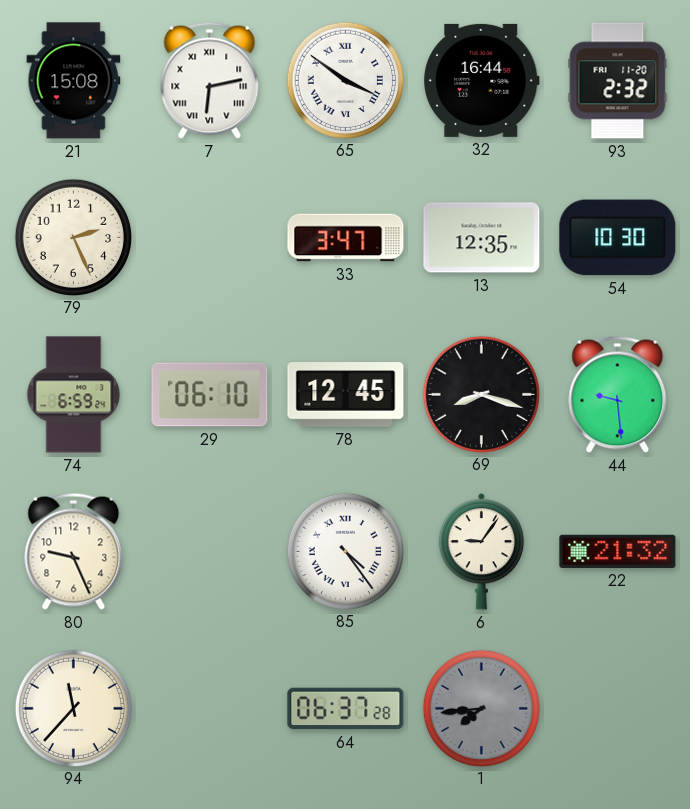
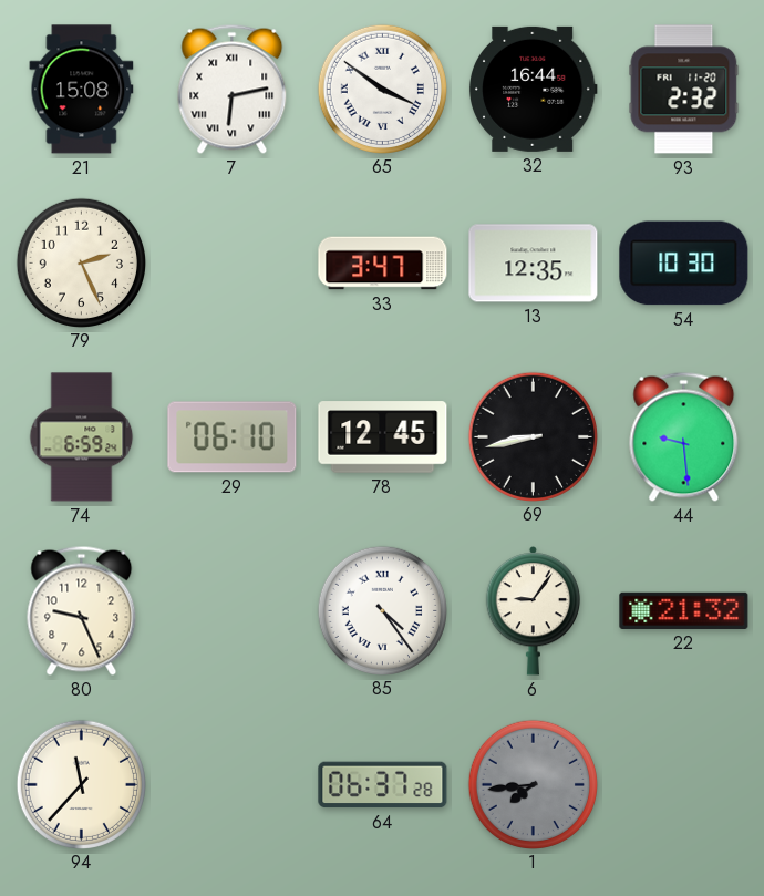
69: 8:18 -> 8:43
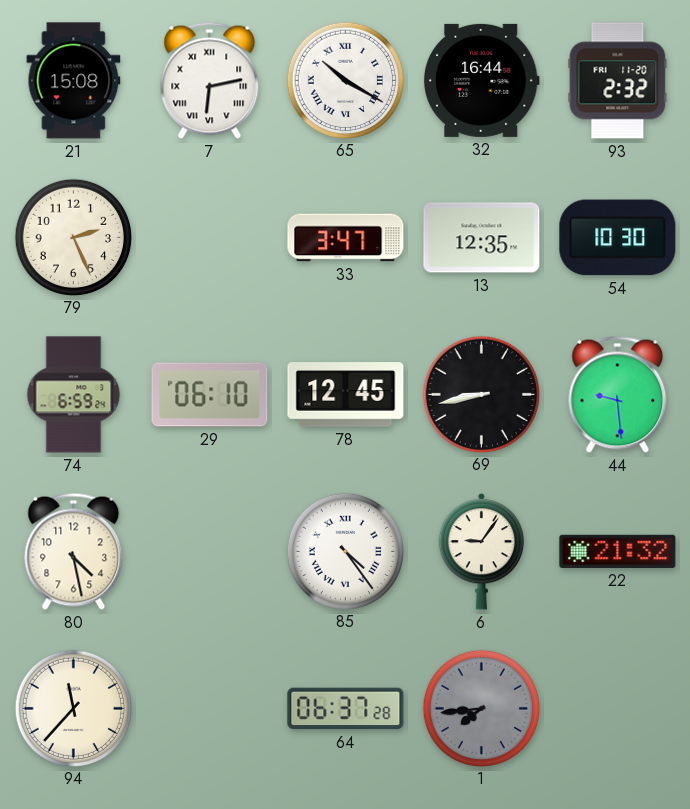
65: 3:51 -> 10:20
80: 9:26 -> 4:28
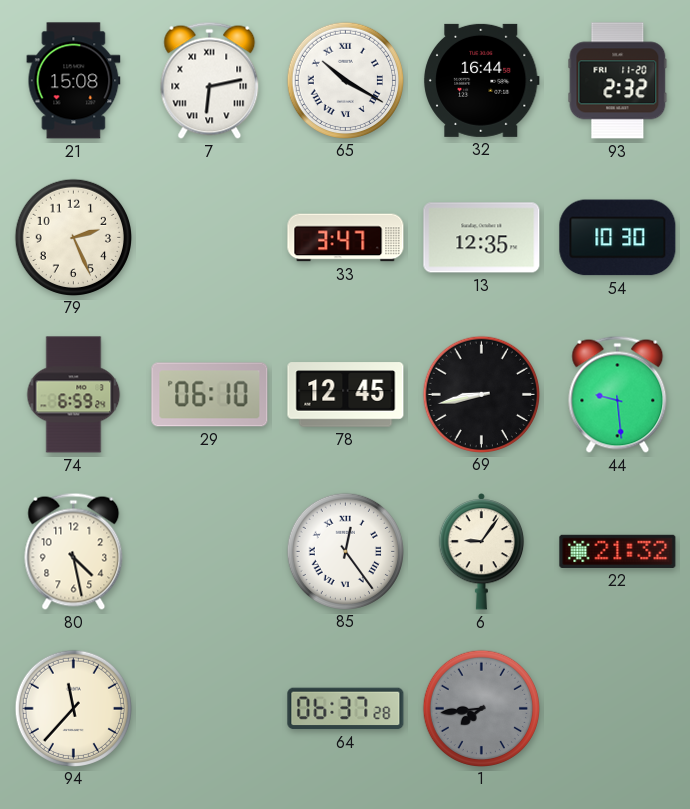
85: 4:24 -> 12:24
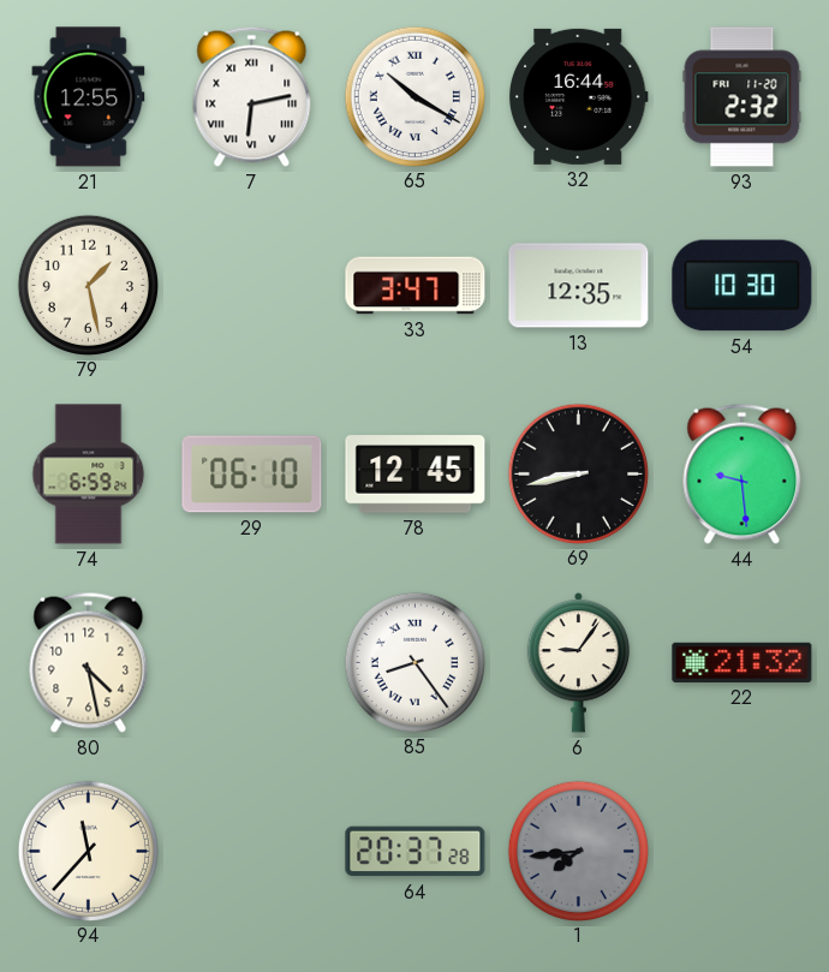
21: 15:08 -> 12:55
79: 2:26 -> 1:28
85: 12:24 -> 8:24
64: 06:37 -> 20:37
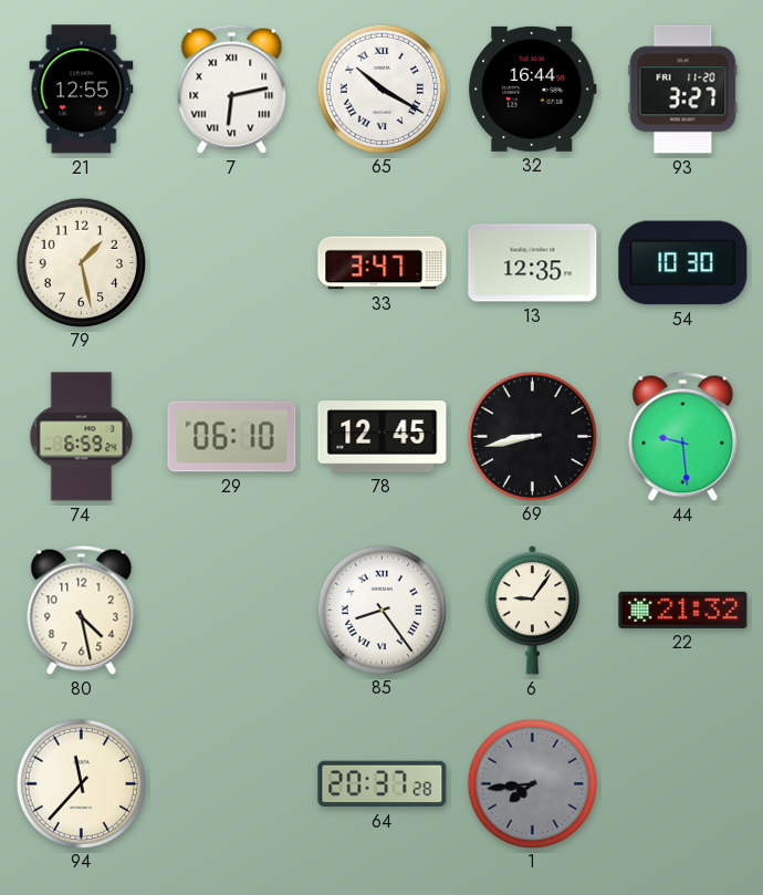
93: 2:32 -> 3:27
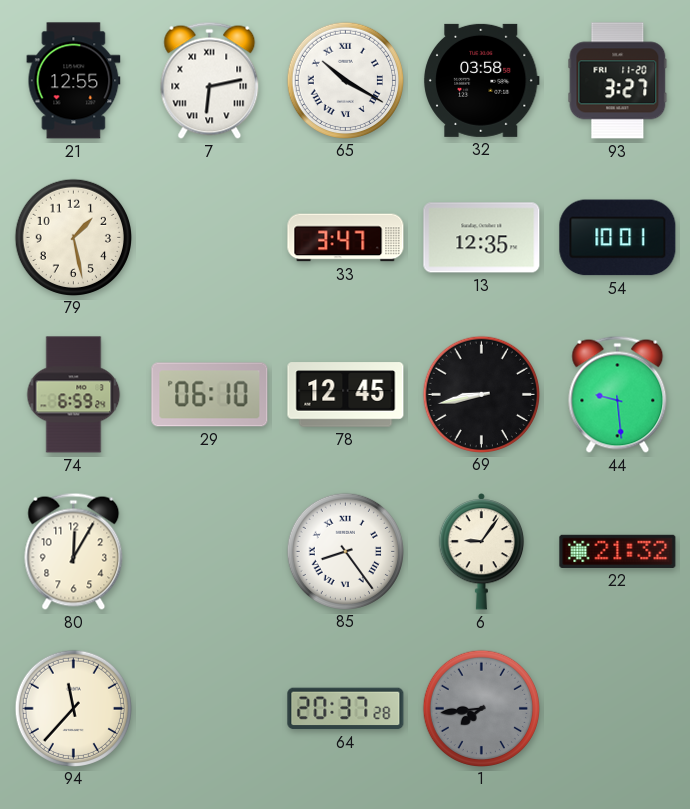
32: 16:44 -> 03:58
54: 10:30 -> 10:01
80: 4:28 -> 12:05
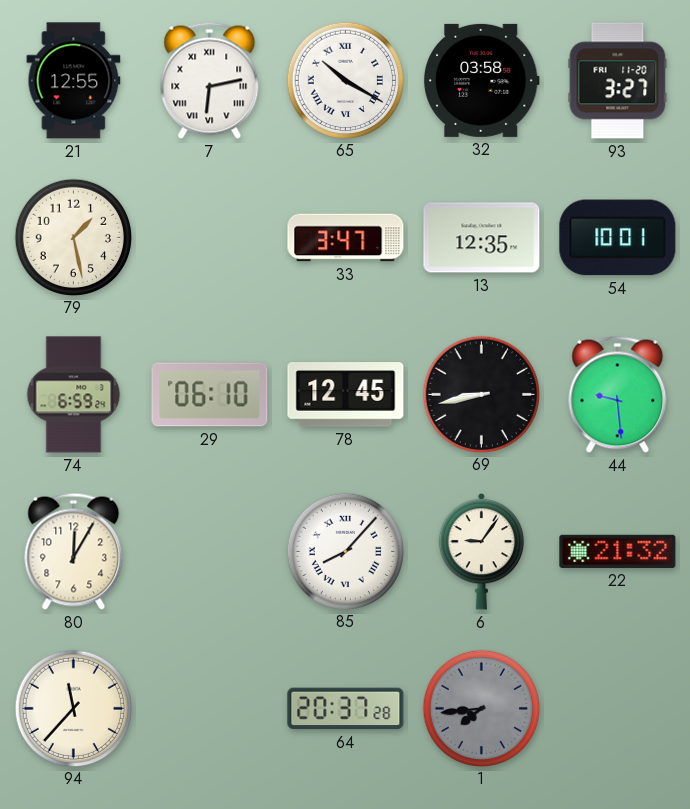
85: 8:24 -> 8:07
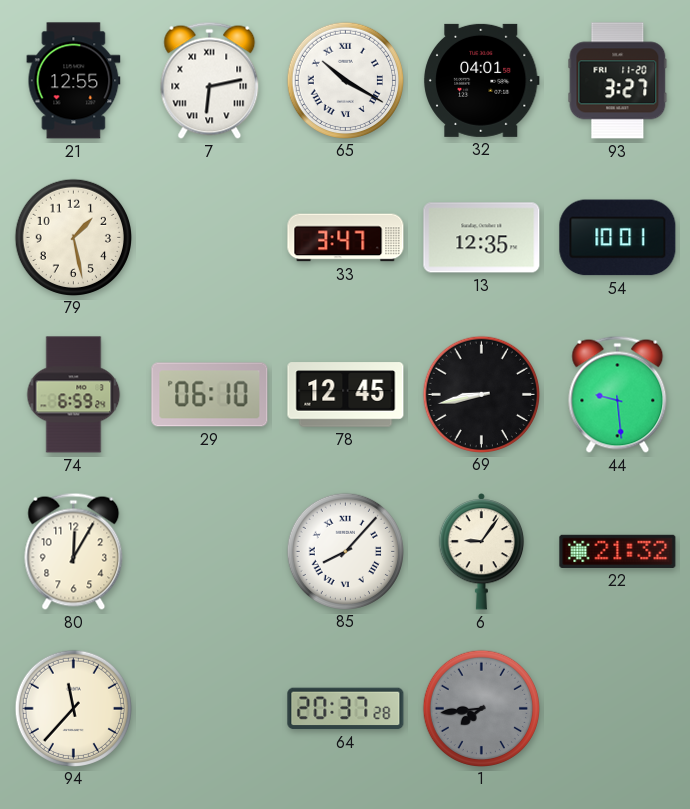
32: 03:58 -> 04:01
